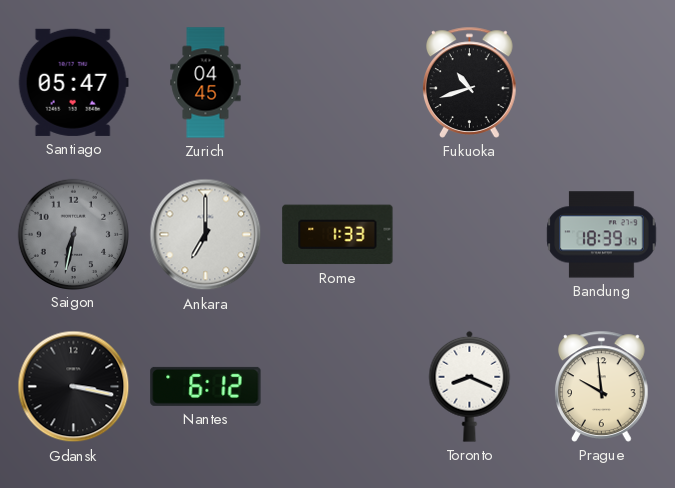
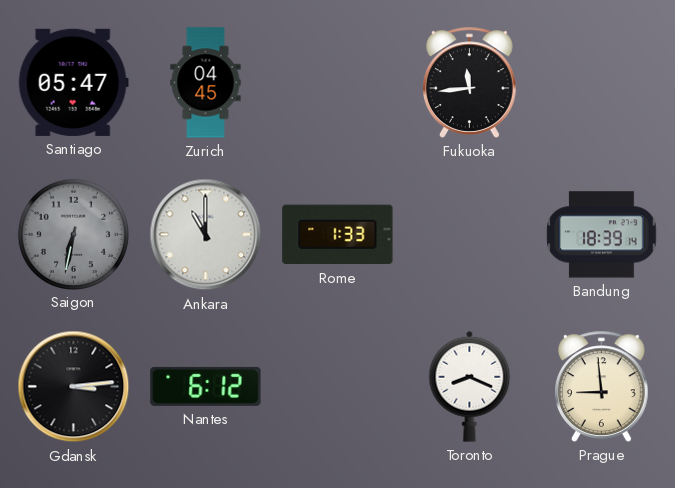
Fukuoka: 10:42 -> 11:44
Ankara: 7:00 -> 11:00
Gdansk: 3:17 -> 3:14
Prague: 9:59 -> 8:59
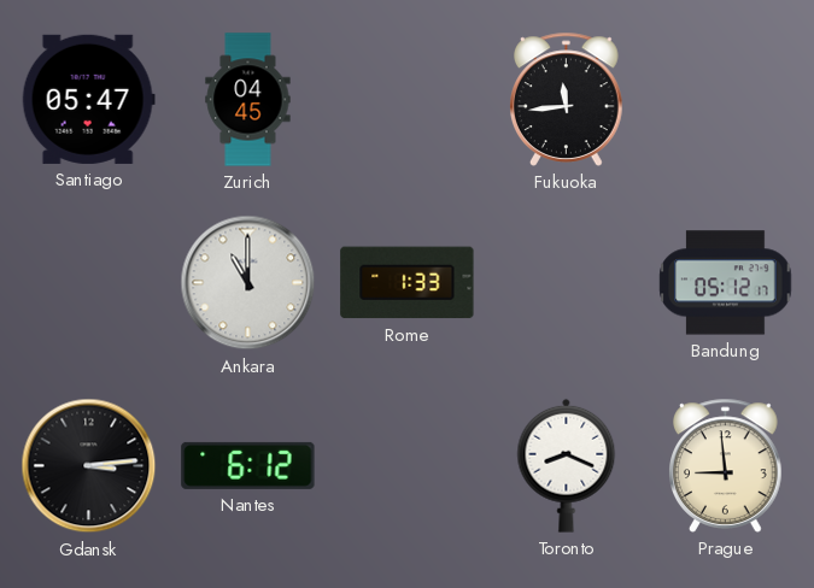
Saigon: 6:32 -> none
Bandung: 18:39 -> 05:12
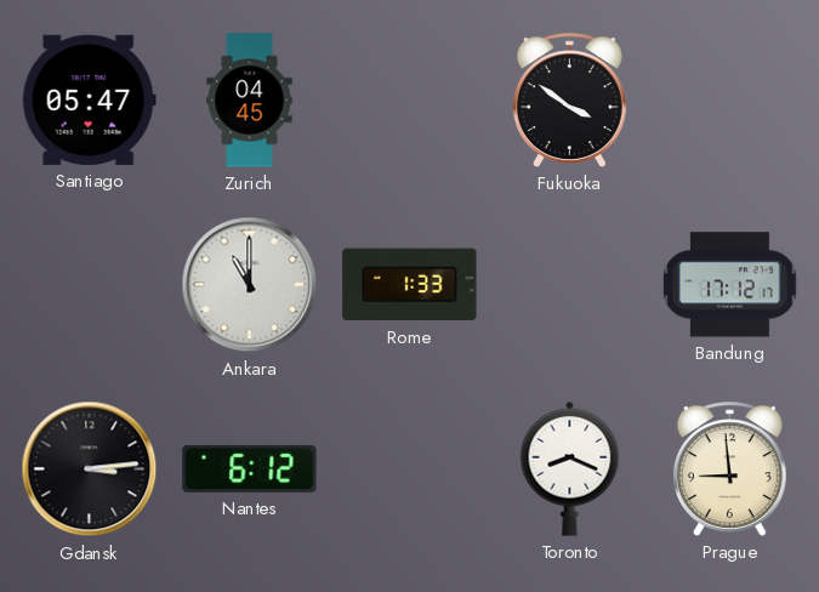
Fukuoka: 11:44 -> 3:51
Bandung: 05:12 -> 17:12
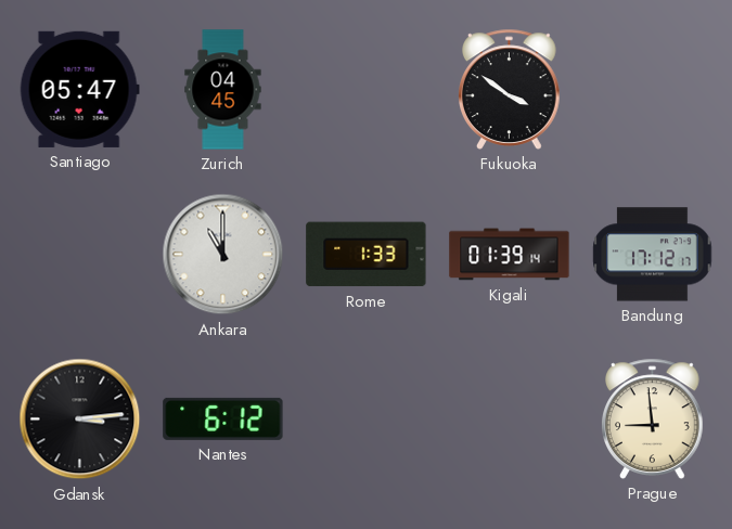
Kigali: none -> 01:39
Toronto: 8:19 -> none
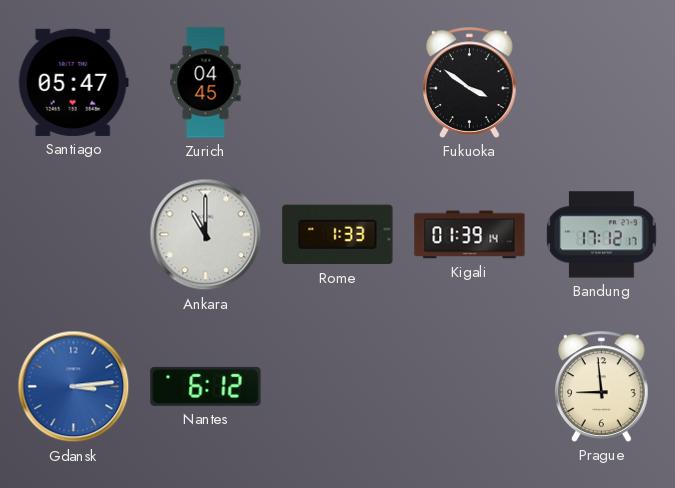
Gdansk dial: black -> blue
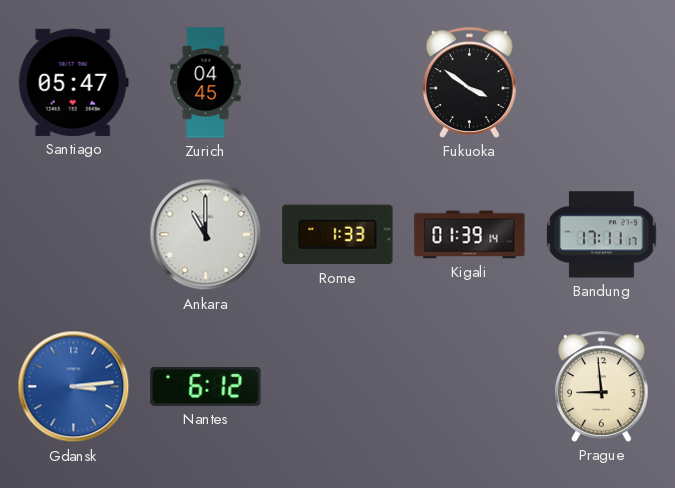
Bandung: 17:12 -> 17:11
